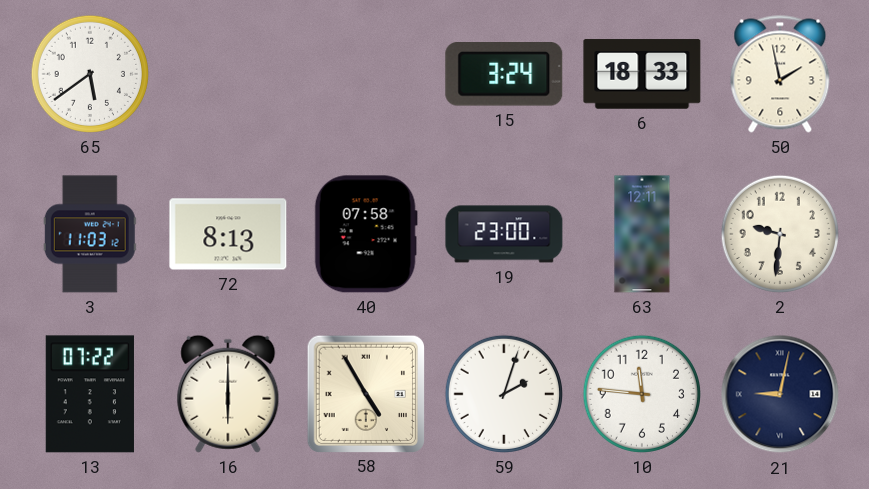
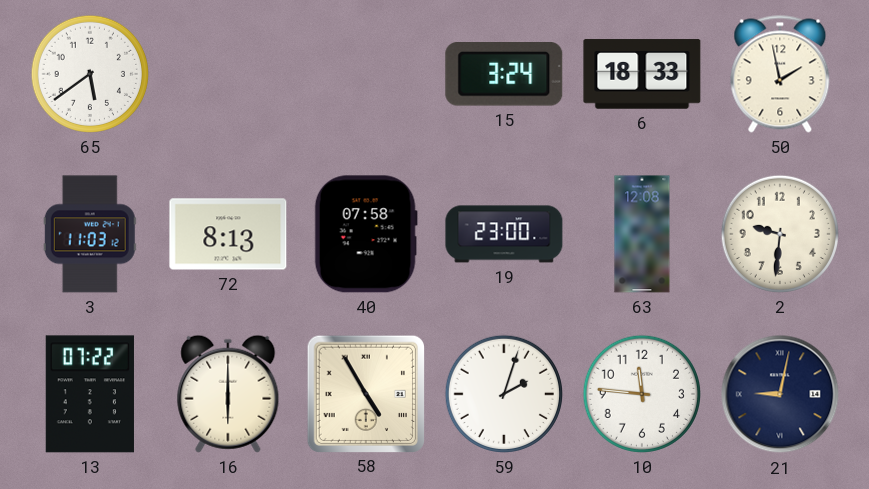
63: 12:11 -> 12:08
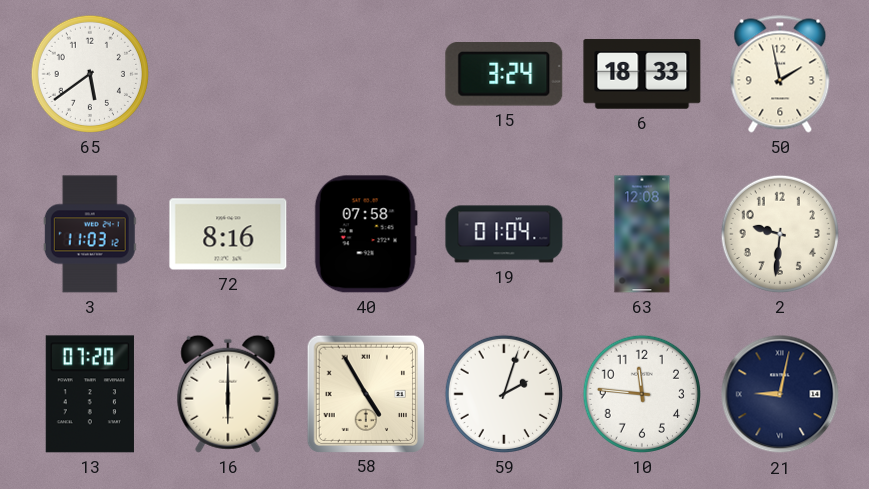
72: 8:13 -> 8:16
19: 23:00 -> 01:04
13: 07:22 -> 07:20
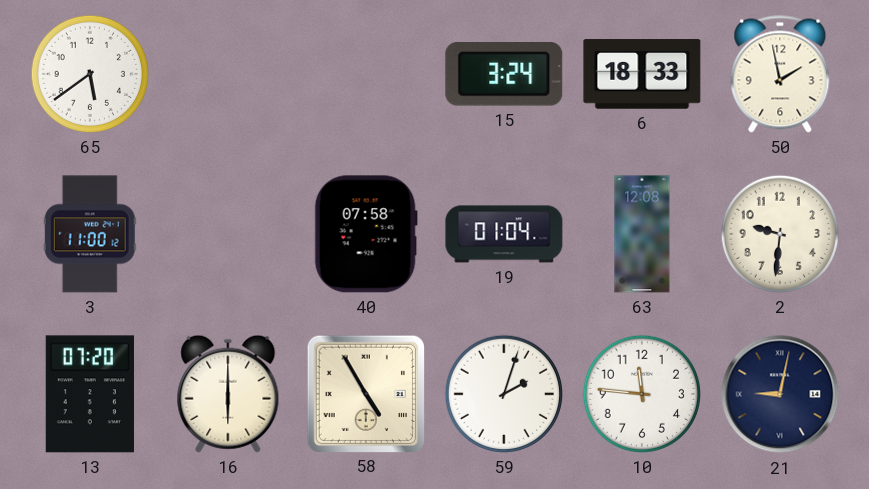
3: 11:03 -> 11:00
72: 8:16 -> none
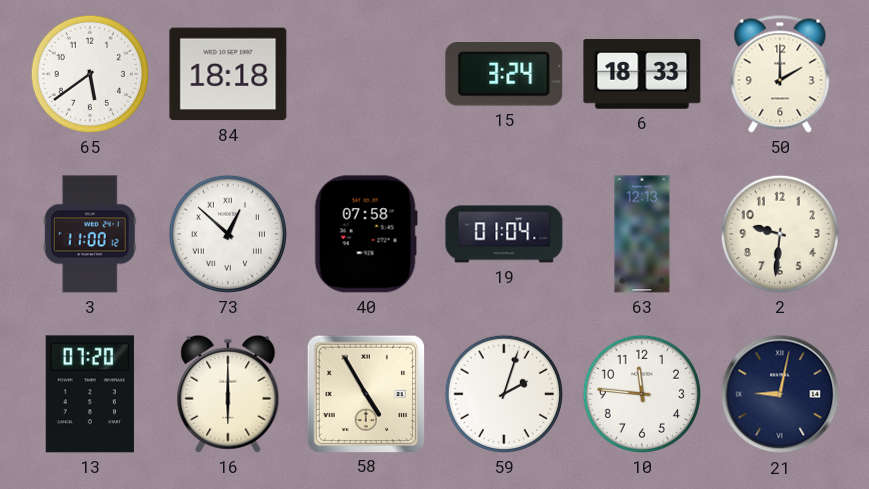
84: none -> 18:18
50: 1:58 -> 2:00
73: none -> 12:52
63: 12:08 -> 12:13
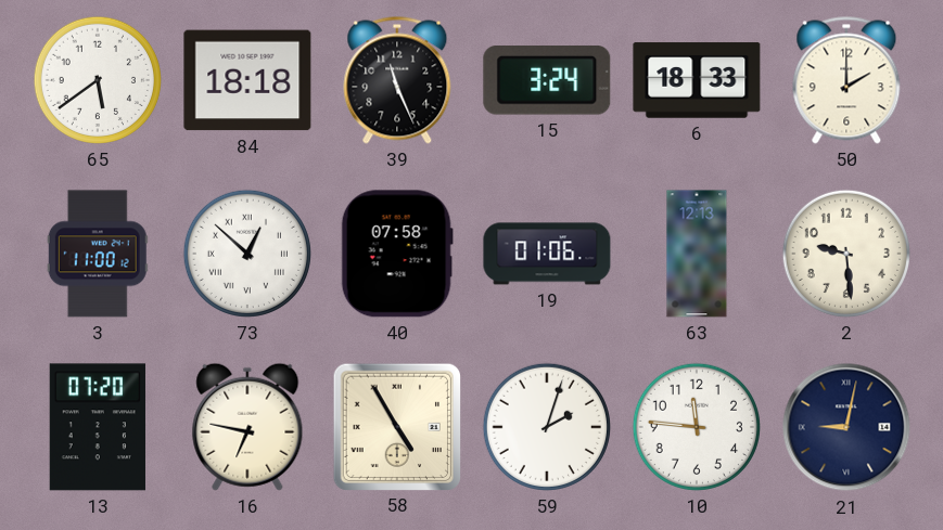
39: none -> 11:26
19: 01:04 -> 01:06
2: 9:31 -> 9:29
16: 6:00 -> 6:47
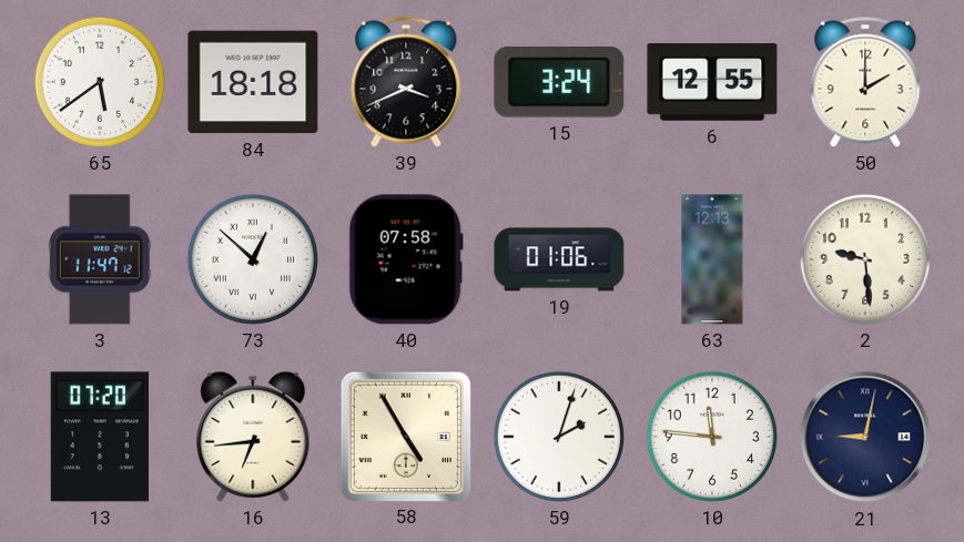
39: 11:26 -> 3:41
6: 18:33 -> 12:55
3: 11:00 -> 11:47
16: 6:47 -> 6:44
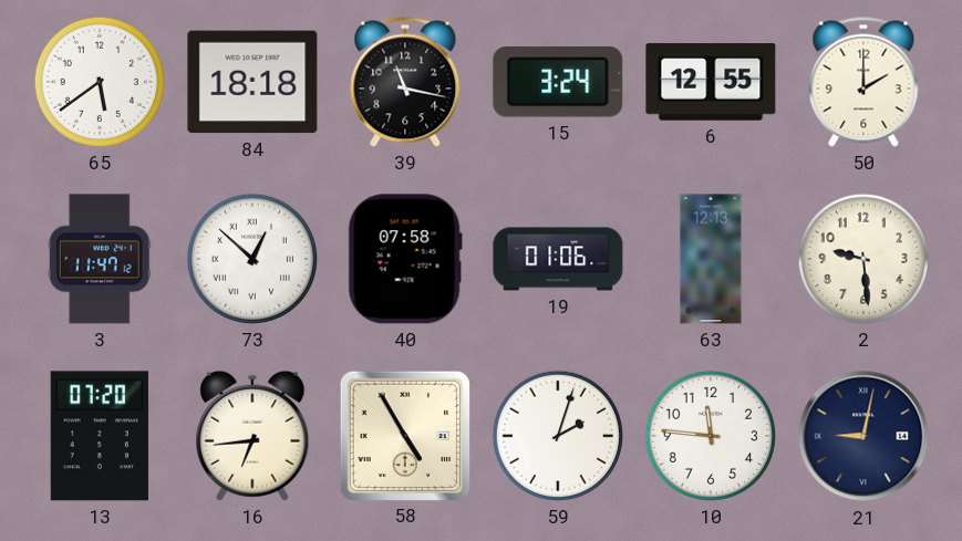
39: 3:41 -> 11:17
